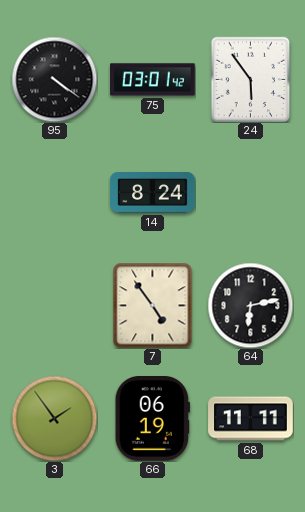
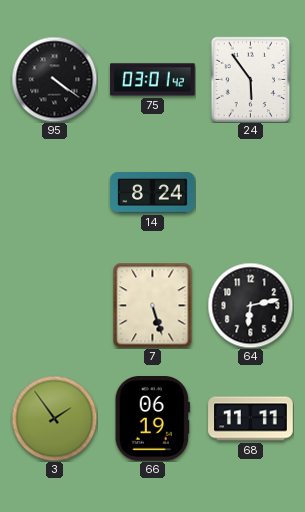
7: 4:54 -> 5:27
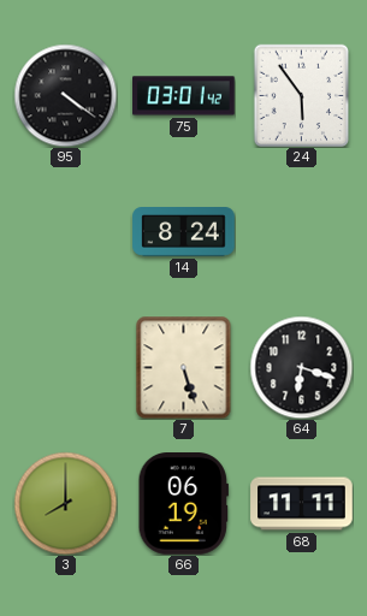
64: 6:13 -> 6:18
3: 1:54 -> 8:00
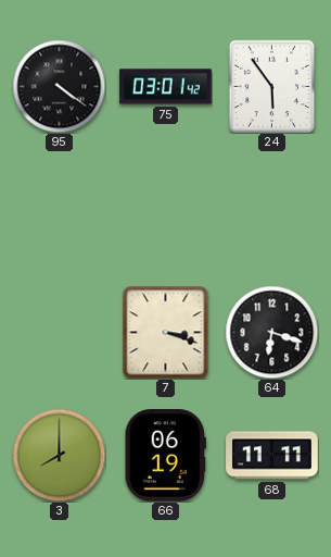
14: 8:24 -> none
7: 5:27 -> 3:18
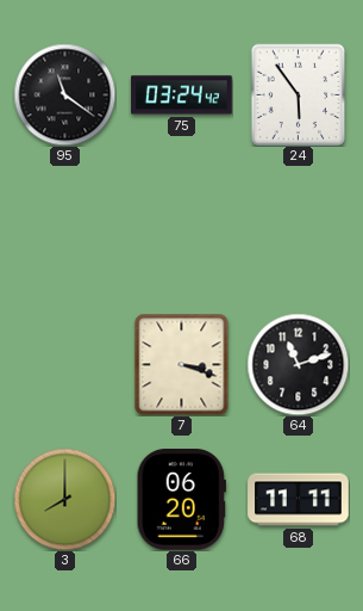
95: 4:21 -> 11:21
75: 03:01 -> 03:24
64: 6:18 -> 11:12
66: 06:19 -> 06:20
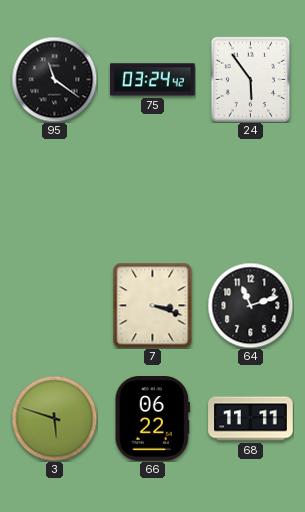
3: 8:00 -> 5:48
66: 06:20 -> 06:22
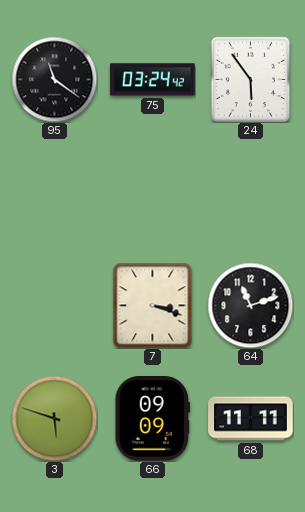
66: 06:22 -> 09:09
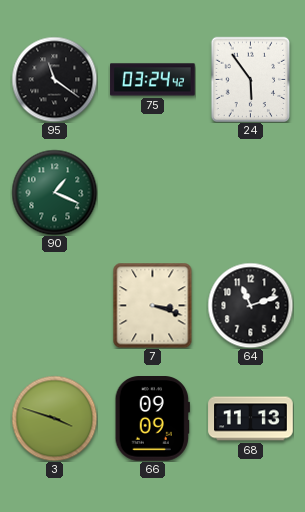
90: none -> 1:19
3: 5:48 -> 3:48
68: 11:11 -> 11:13
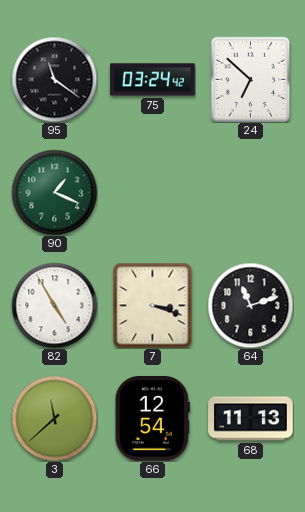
24: 5:54 -> 6:52
82: none -> 4:55
3: 3:48 -> 11:38
66: 09:09 -> 12:54
